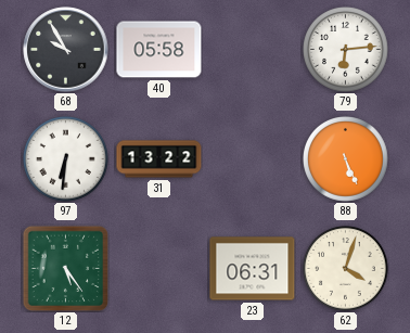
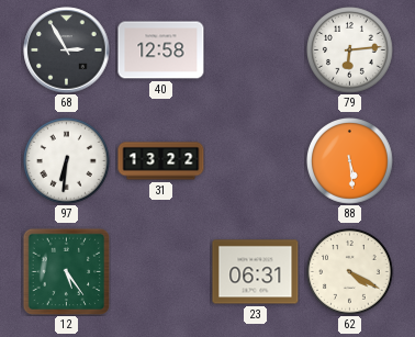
68: 9:55 -> 2:55
40: 05:58 -> 12:58
88: 5:26 -> 5:29
62: 4:03 -> 4:20
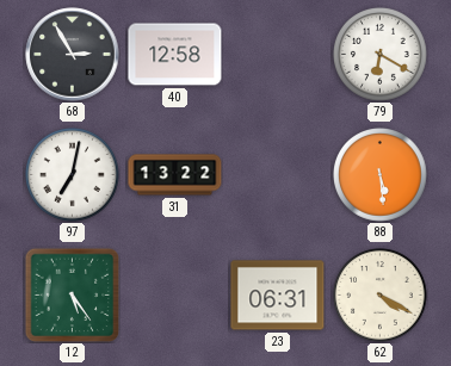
79: 6:14 -> 6:20
97: 6:31 -> 7:02
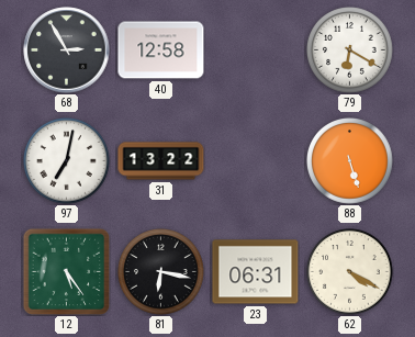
88: 5:29 -> 5:27
81: none -> 6:17
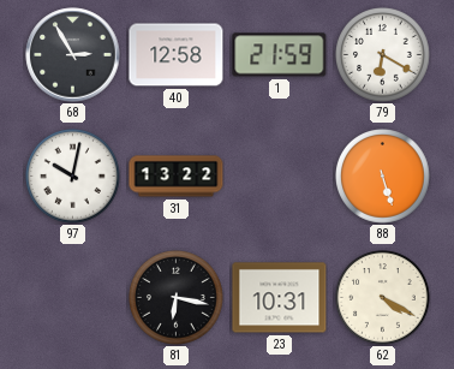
1: none -> 21:59
97: 7:02 -> 10:02
12: 5:24 -> none
23: 06:31 -> 10:31
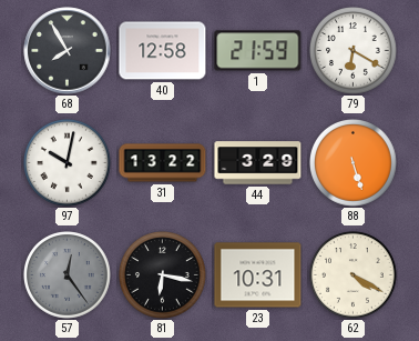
68: 2:55 -> 7:55
44: none -> 3:29
57: none -> 12:24
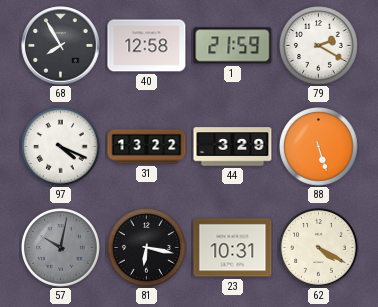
79: 6:20 -> 2:20
97: 10:02 -> 4:19
57: 12:24 -> 10:02
